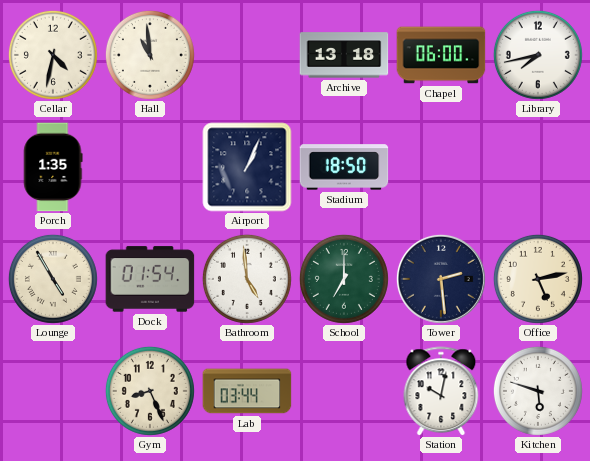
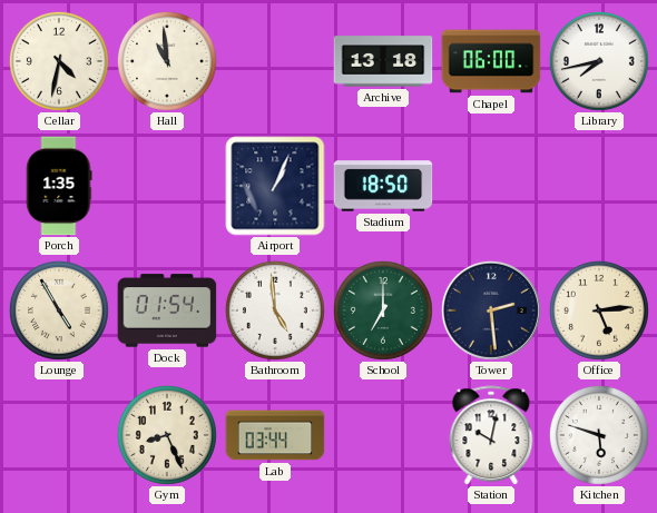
Office: 5:13 -> 5:14
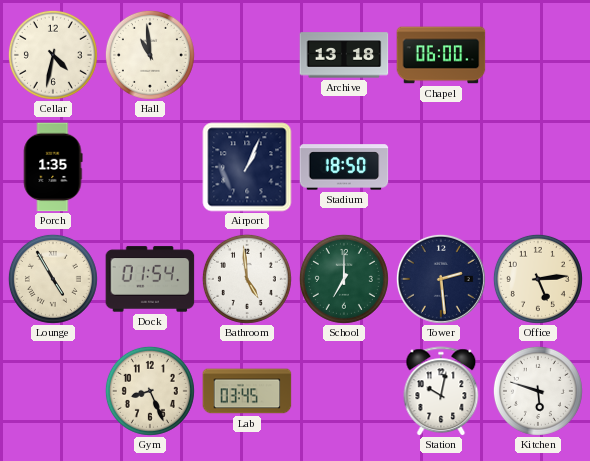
Library: 7:43 -> none
Lab: 03:44 -> 03:45
